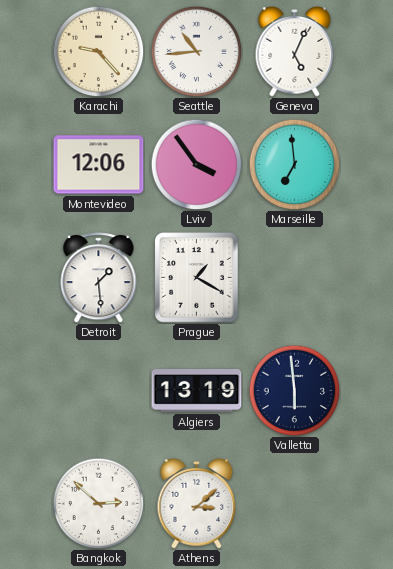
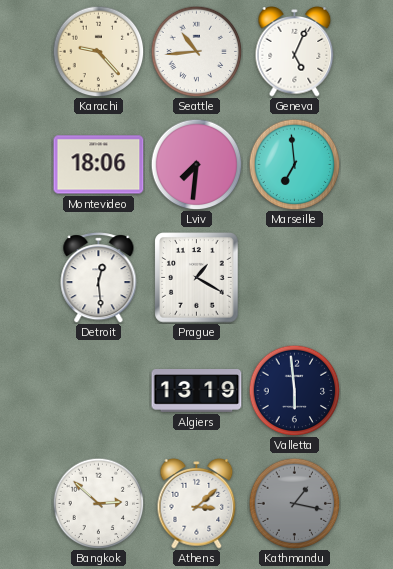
Montevideo: 12:06 -> 18:06
Lviv: 3:54 -> 7:31
Detroit: 1:29 -> 12:29
Kathmandu: none -> 1:17
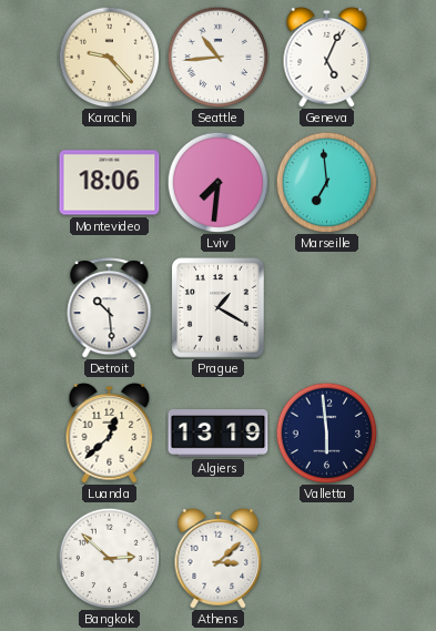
Detroit: 12:29 -> 10:29
Luanda: none -> 12:38
Kathmandu: 1:17 -> none
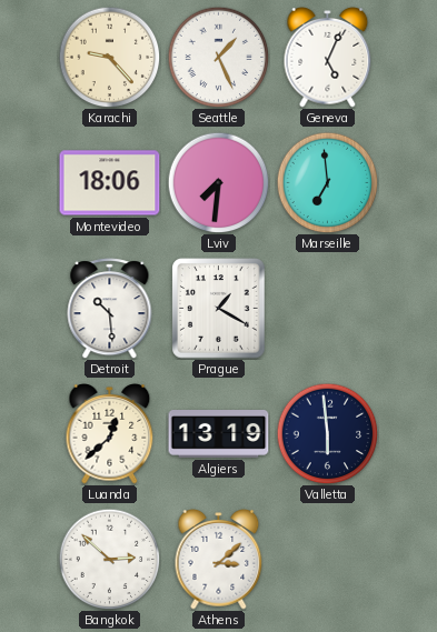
Seattle: 10:44 -> 1:26
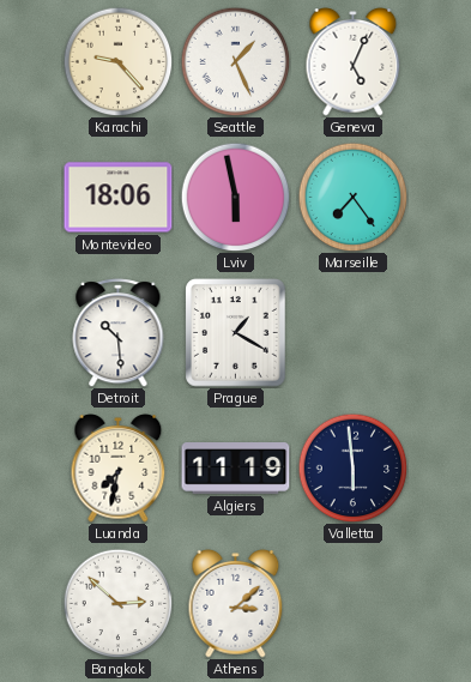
Lviv: 7:31 -> 5:58
Marseille: 6:59 -> 7:24
Luanda: 12:38 -> 7:32
Algiers: 13:19 -> 11:19
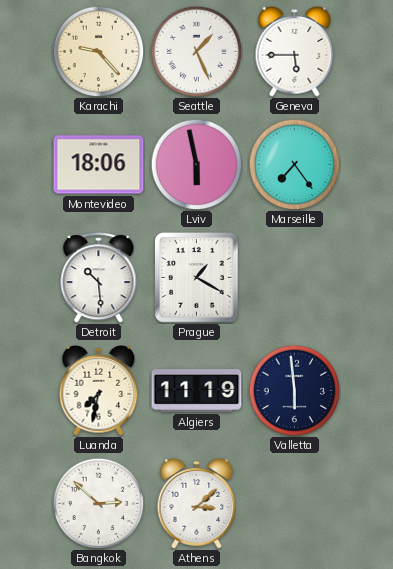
Geneva: 5:04 -> 5:45
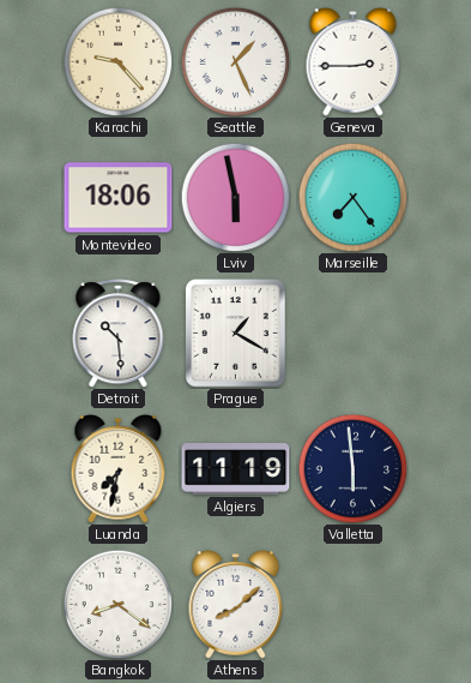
Geneva: 5:45 -> 2:45
Bangkok: 2:52 -> 8:21
Athens: 3:08 -> 8:08
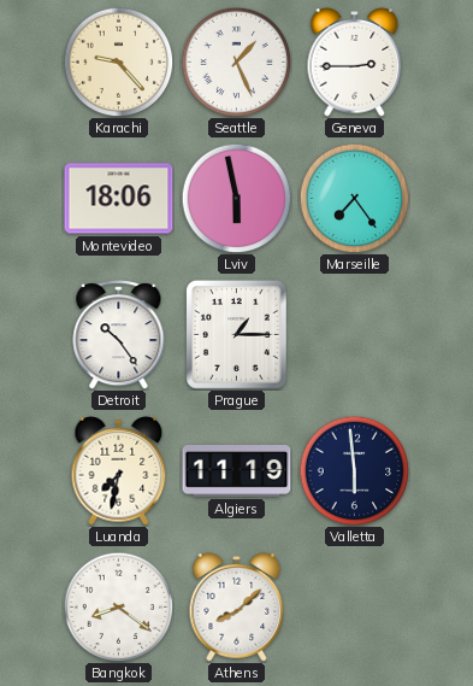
Detroit: 10:29 -> 10:24
Prague: 1:20 -> 1:15
